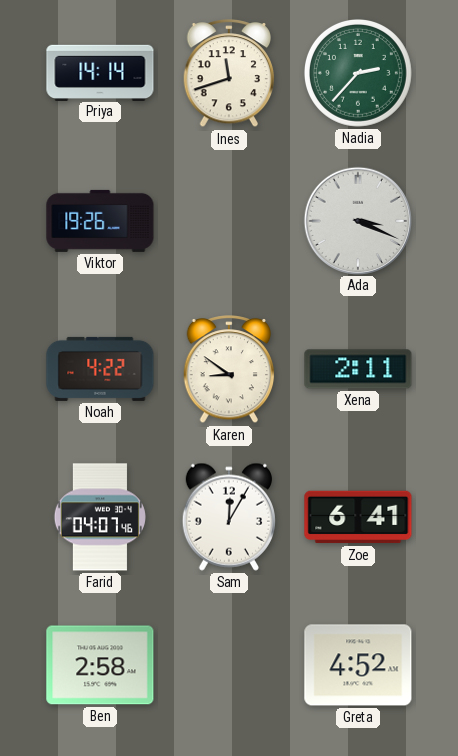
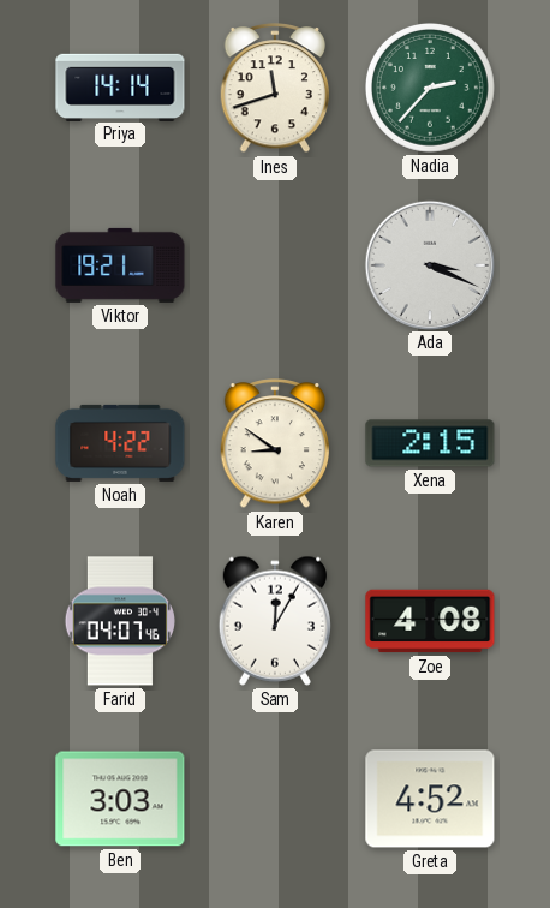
Viktor: 19:26 -> 19:21
Xena: 2:11 -> 2:15
Zoe: 6:41 -> 4:08
Ben: 2:58 -> 3:03
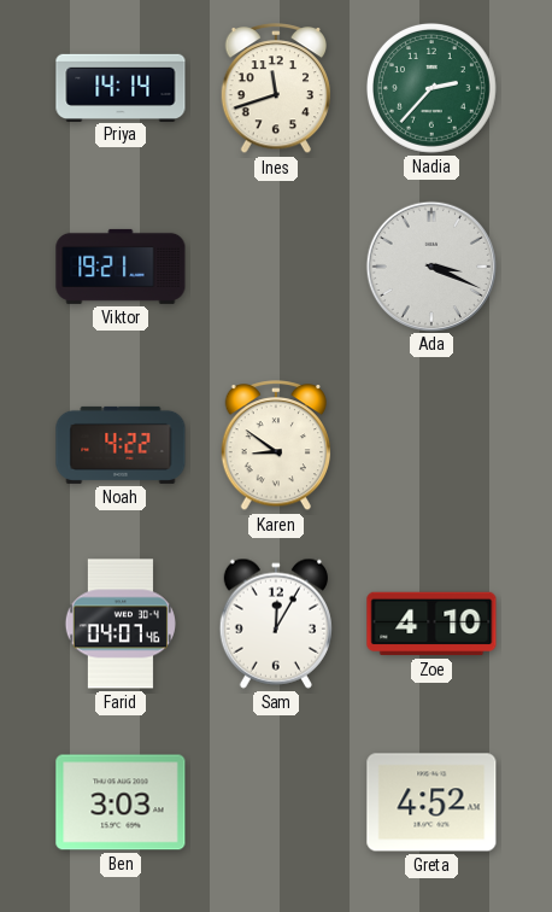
Xena: 2:15 -> none
Zoe: 4:08 -> 4:10
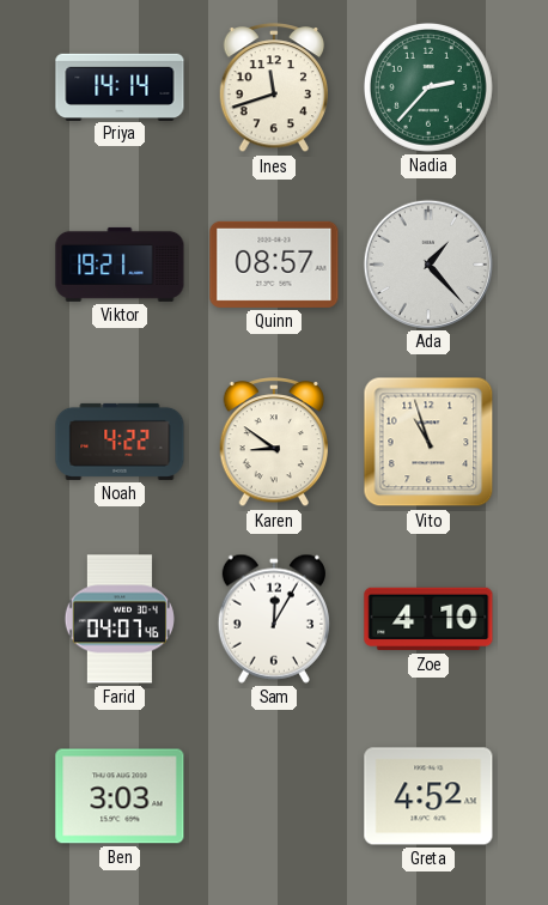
Quinn: none -> 08:57
Ada: 3:19 -> 1:23
Vito: none -> 10:57
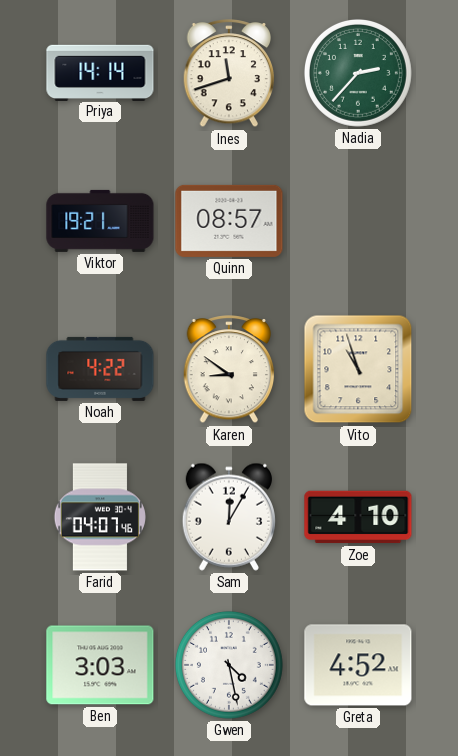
Ada: 1:23 -> none
Gwen: none -> 4:28
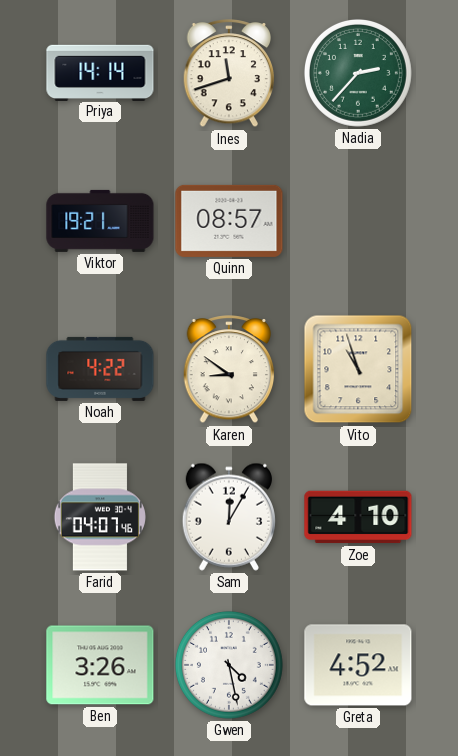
Ben: 3:03 -> 3:26
